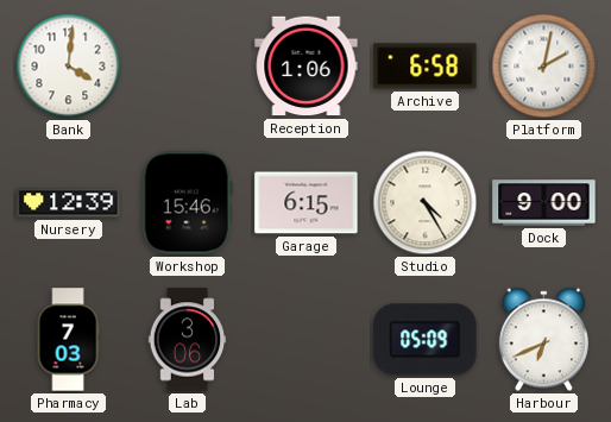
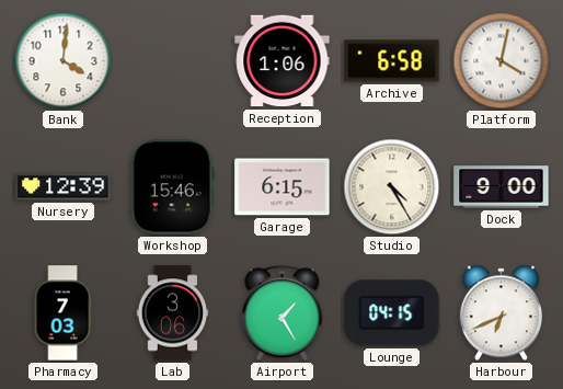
Platform: 2:02 -> 4:02
Airport: none -> 1:25
Lounge: 05:09 -> 04:15
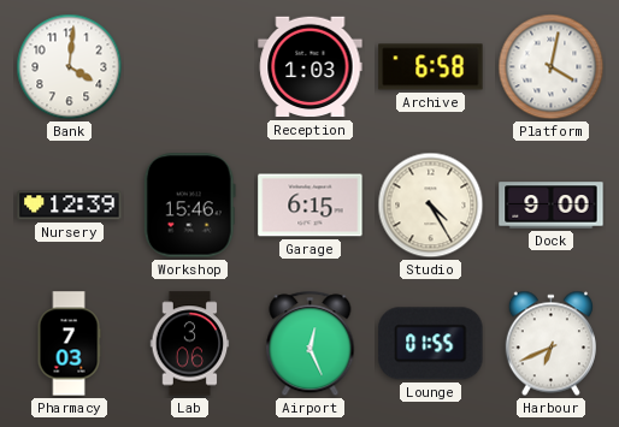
Reception: 1:06 -> 1:03
Airport: 1:25 -> 12:26
Lounge: 04:15 -> 01:55
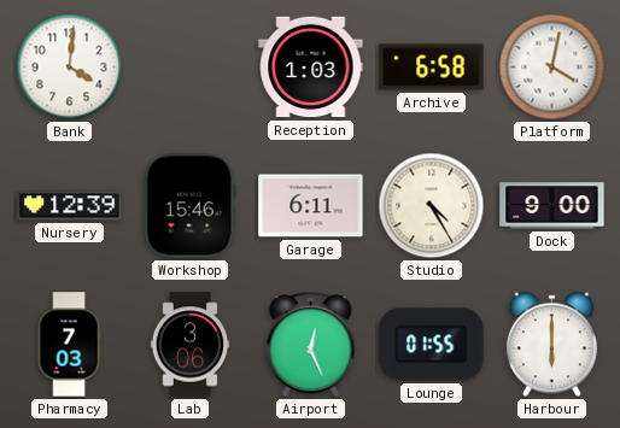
Garage: 6:15 -> 6:11
Harbour: 6:41 -> 6:00
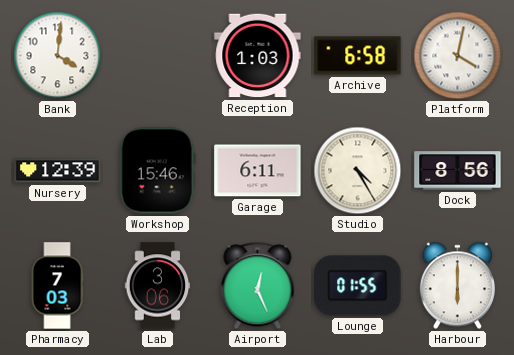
Dock: 9:00 -> 8:56
